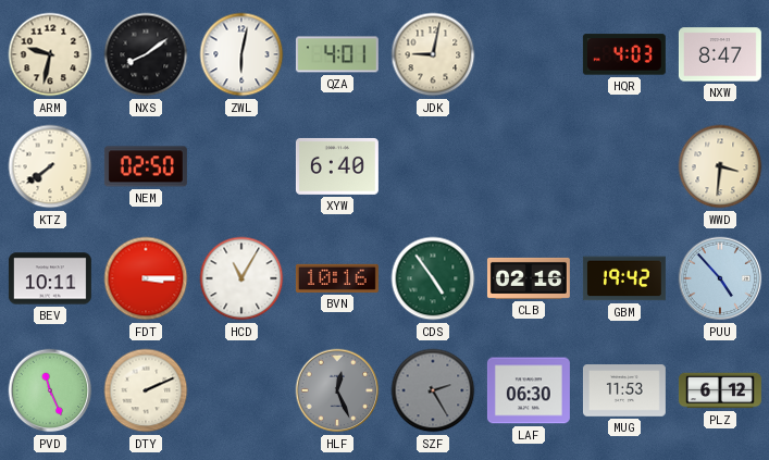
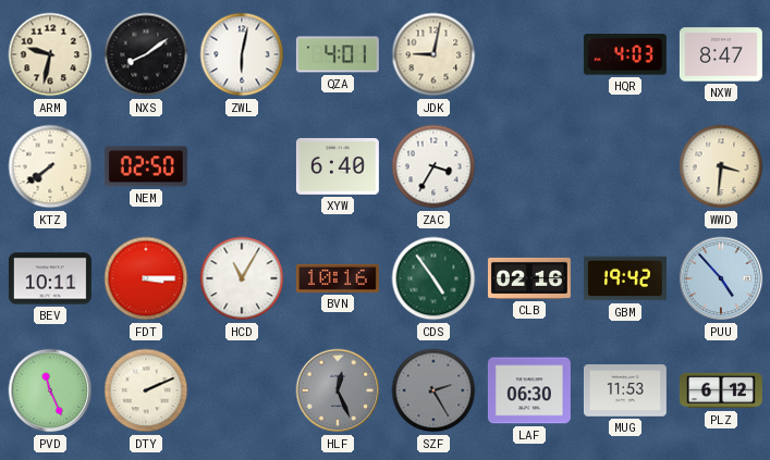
ZAC: none -> 3:35
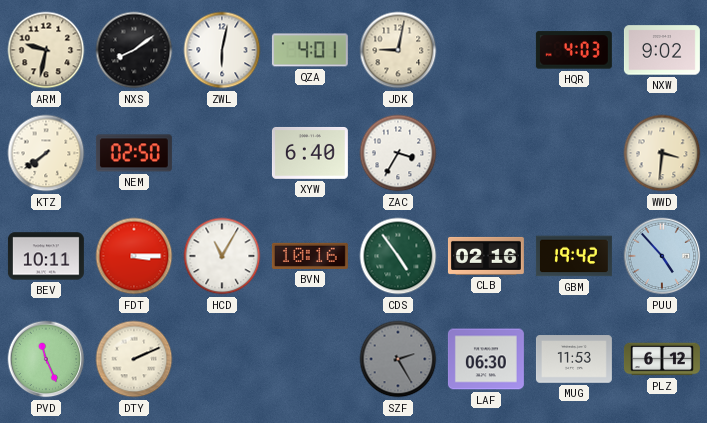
NXW: 8:47 -> 9:02
HLF: 12:26 -> none
